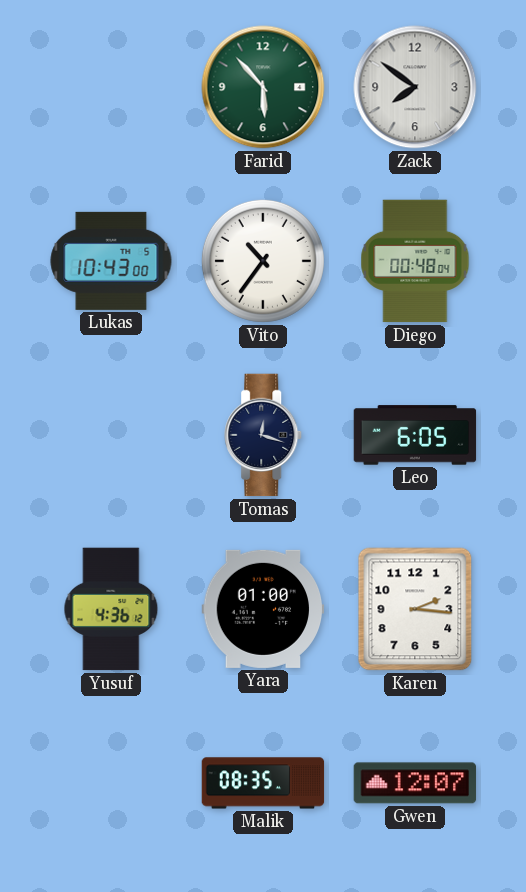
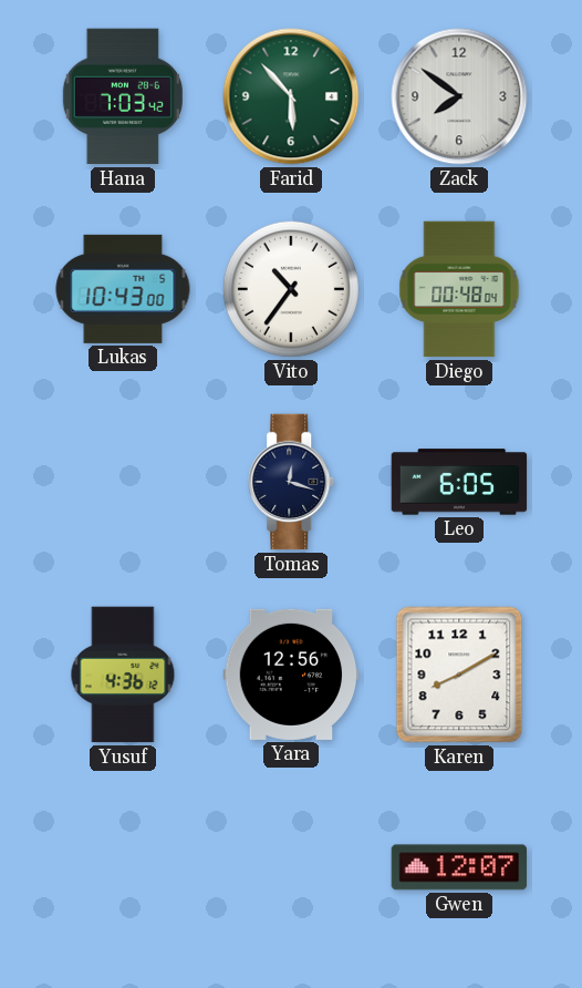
Hana: none -> 7:03
Yara: 01:00 -> 12:56
Karen: 2:16 -> 8:10
Malik: 08:35 -> none
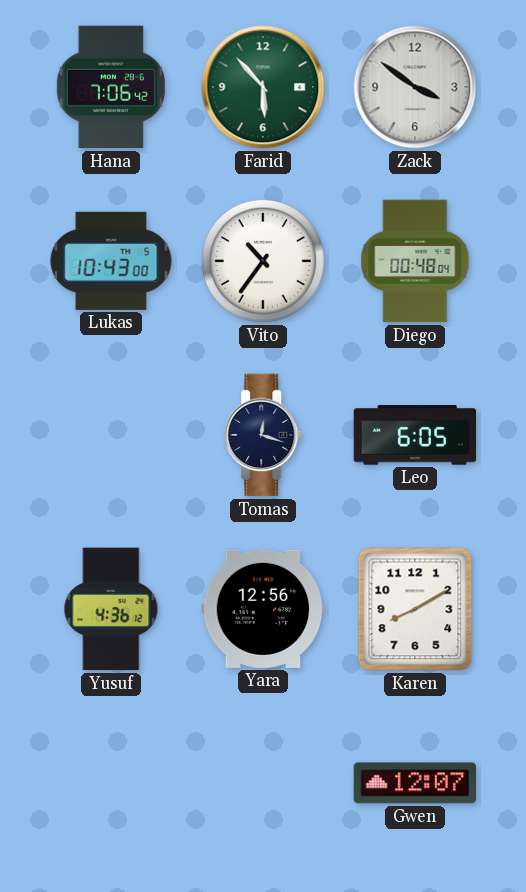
Hana: 7:03 -> 7:06
Zack: 7:51 -> 3:51
